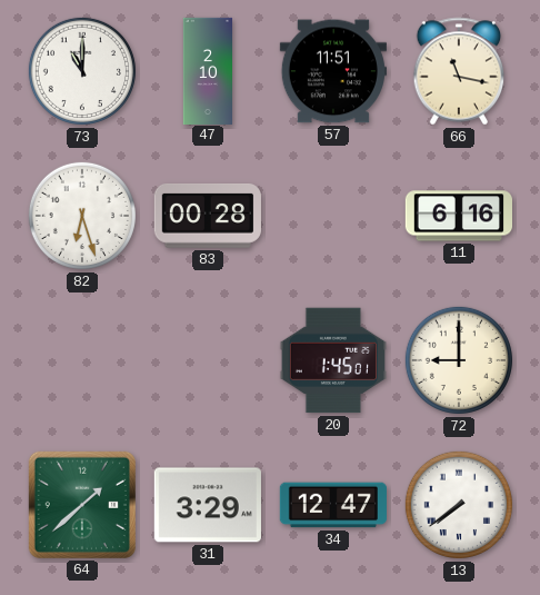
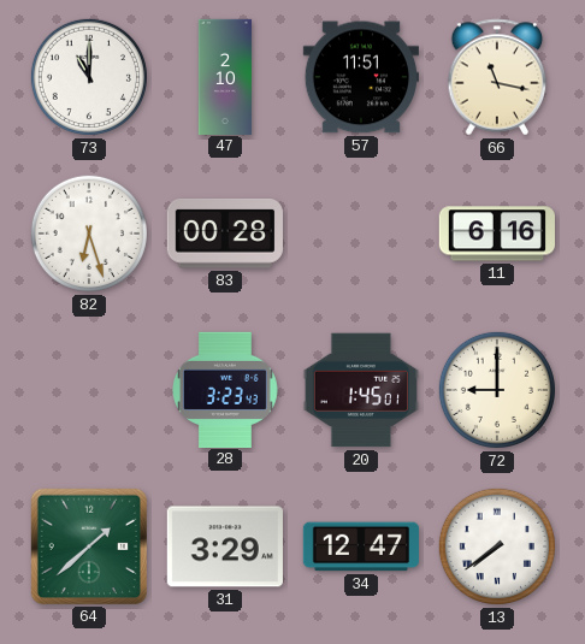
28: none -> 3:23
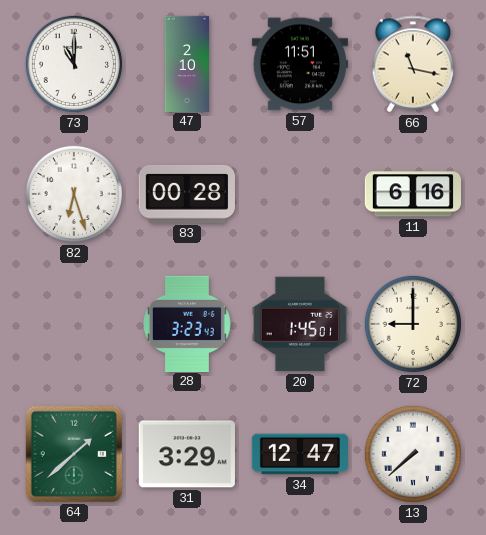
13: 7:39 -> 7:38
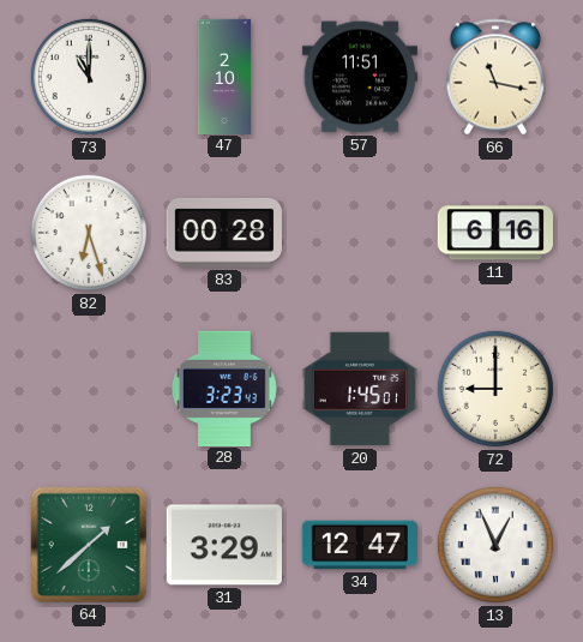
13: 7:38 -> 12:56
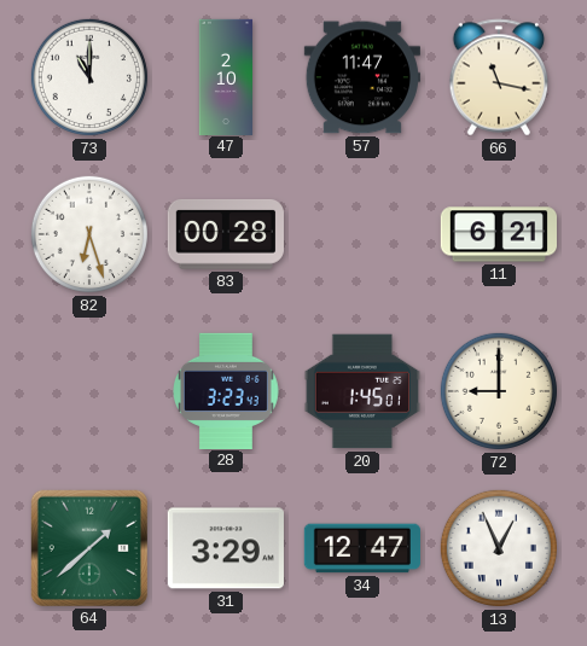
57: 11:51 -> 11:47
11: 6:16 -> 6:21
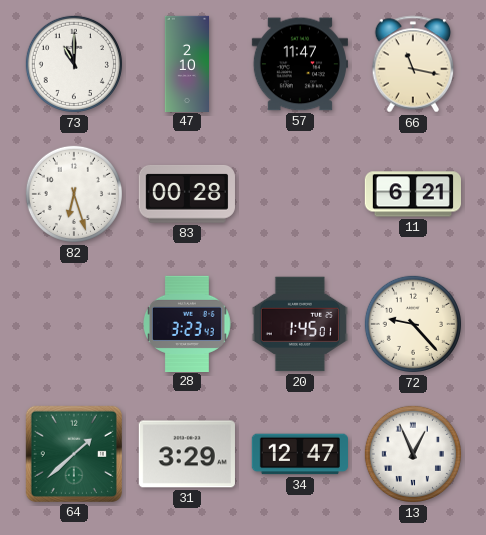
72: 9:00 -> 9:23
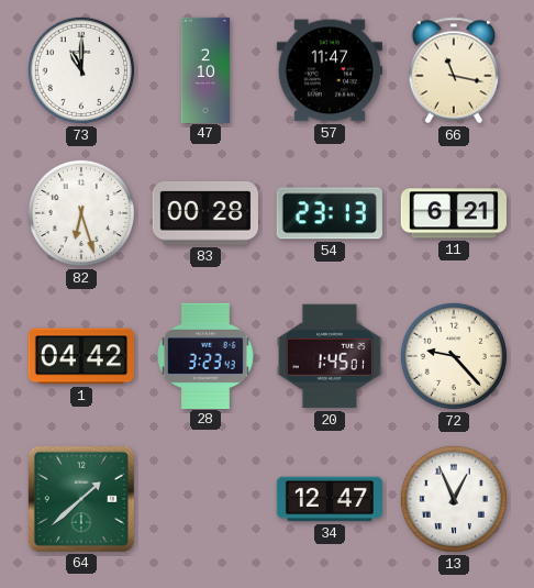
54: none -> 23:13
1: none -> 04:42
31: 3:29 -> none
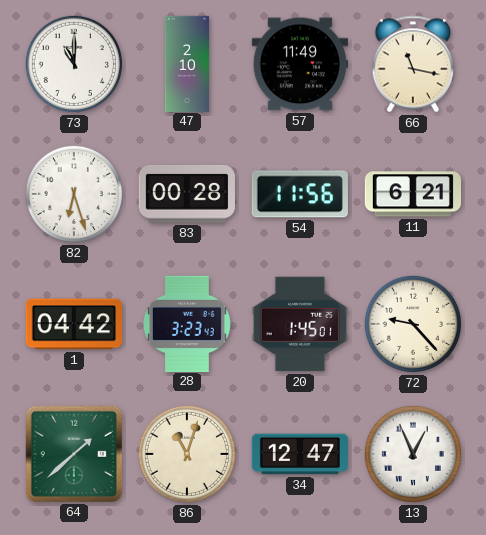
57: 11:47 -> 11:49
54: 23:13 -> 11:56
86: none -> 11:03
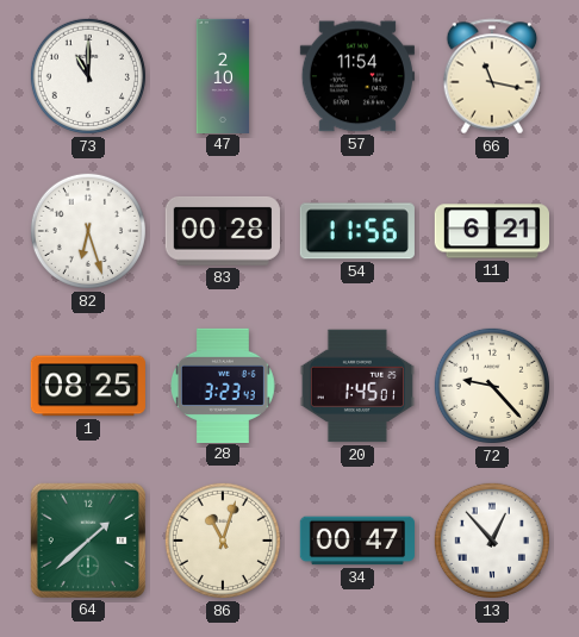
57: 11:49 -> 11:54
1: 04:42 -> 08:25
34: 12:47 -> 00:47
13: 12:56 -> 12:53
